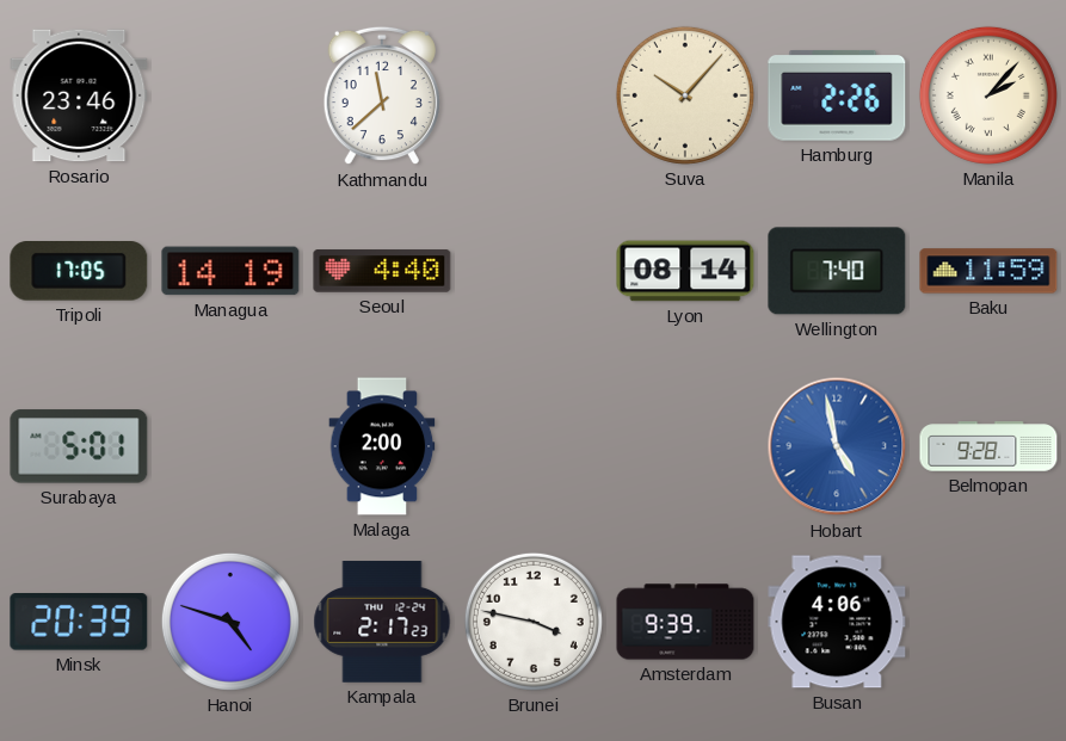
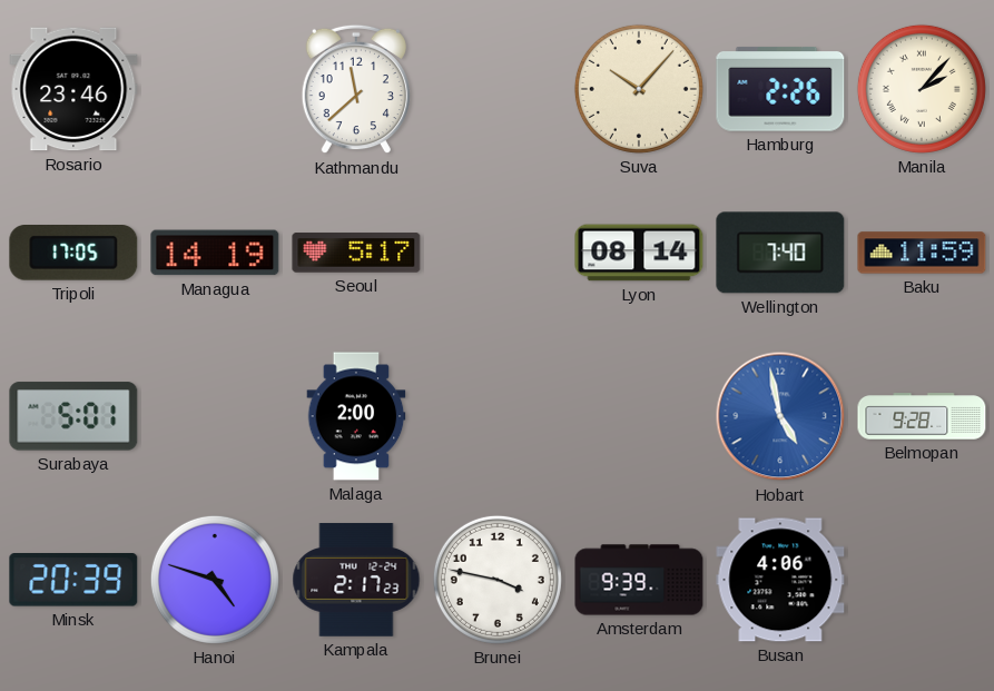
Seoul: 4:40 -> 5:17
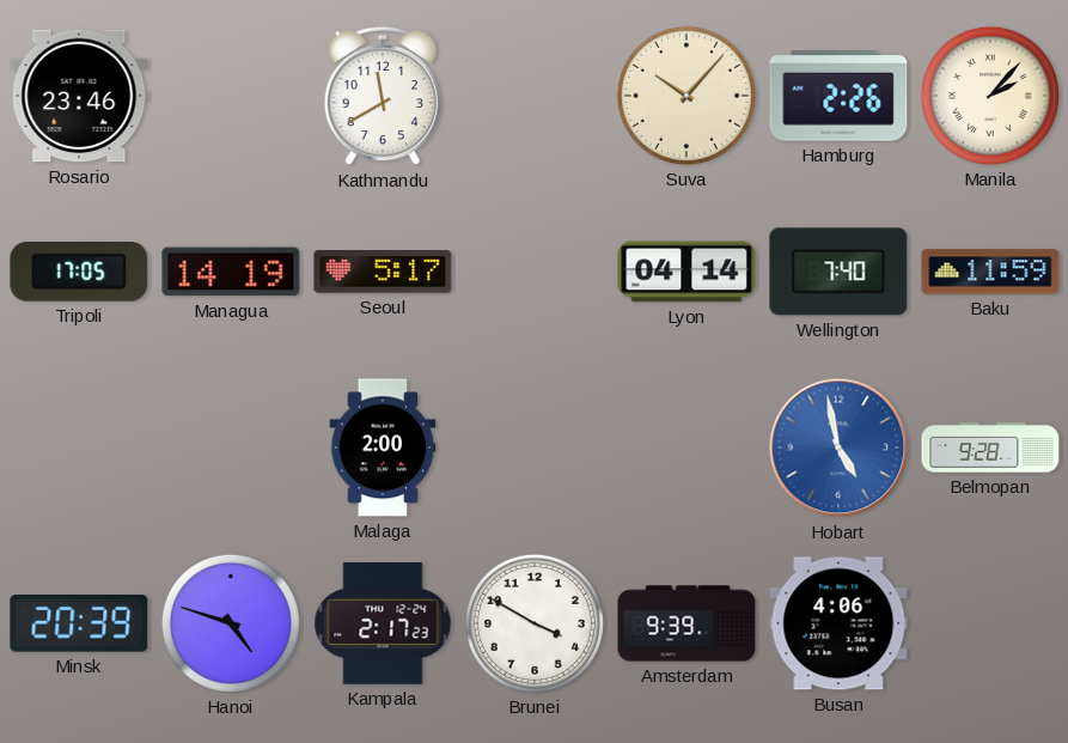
Kathmandu: 11:38 -> 11:40
Lyon: 08:14 -> 04:14
Surabaya: 5:01 -> none
Brunei: 3:47 -> 3:50
